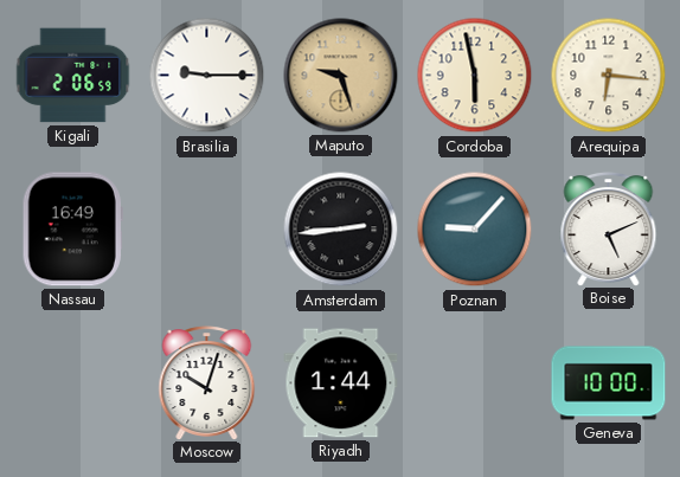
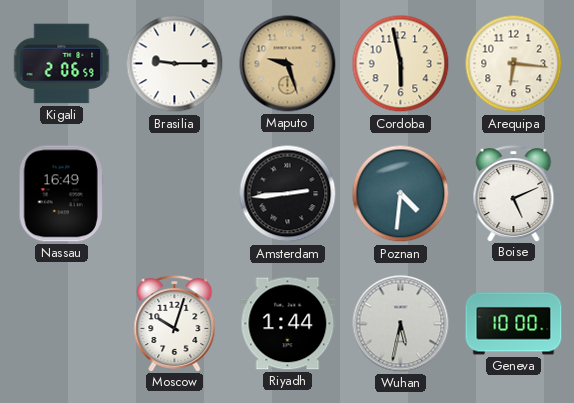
Poznan: 9:07 -> 4:31
Wuhan: none -> 5:32
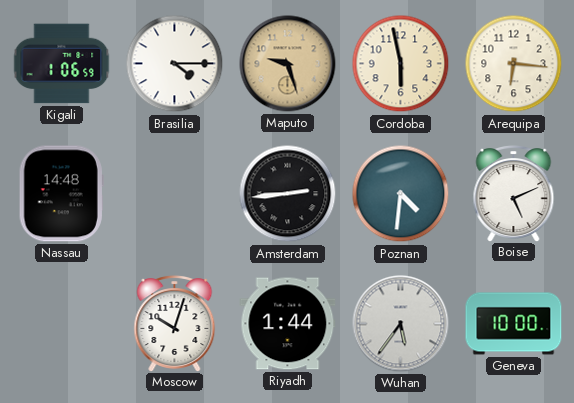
Kigali: 2:06 -> 1:06
Brasilia: 9:15 -> 4:15
Nassau: 16:49 -> 14:48
Wuhan: 5:32 -> 5:36
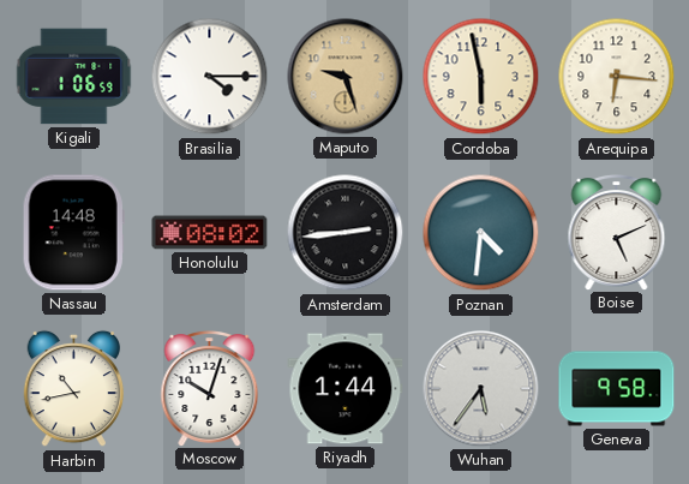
Honolulu: none -> 08:02
Harbin: none -> 10:43
Geneva: 10:00 -> 9:58
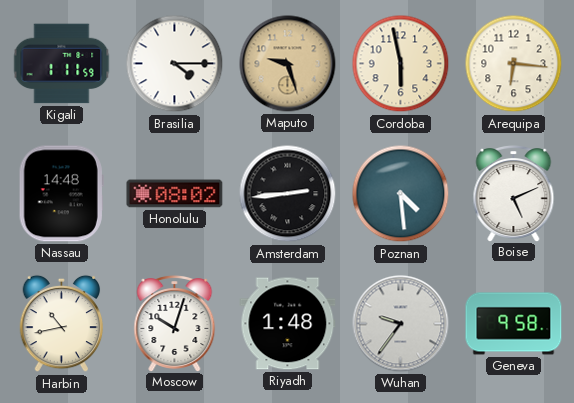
Kigali: 1:06 -> 1:11
Poznan: 4:31 -> 4:29
Riyadh: 1:44 -> 1:48
Wuhan: 5:36 -> 9:36
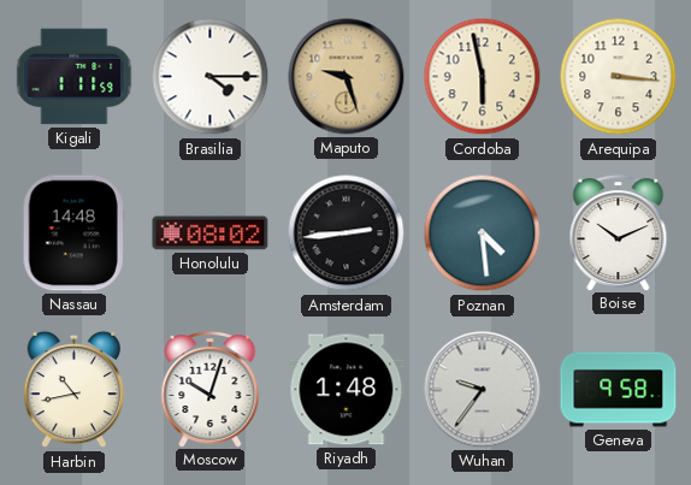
Arequipa: 6:16 -> 3:16
Boise: 5:11 -> 10:11
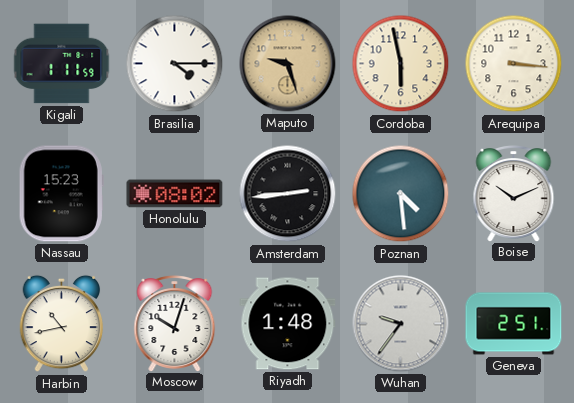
Nassau: 14:48 -> 15:23
Geneva: 9:58 -> 2:51
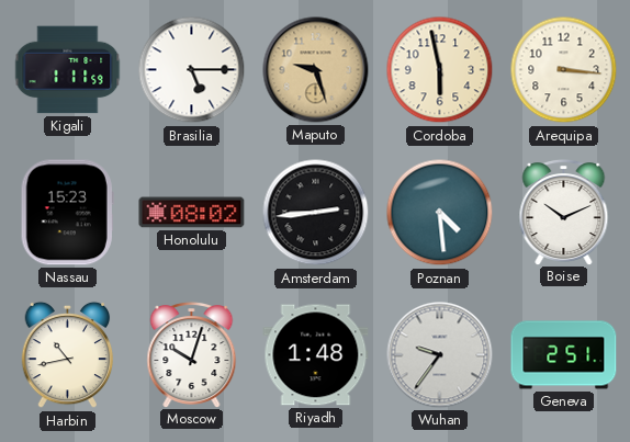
Brasilia: 4:15 -> 5:15
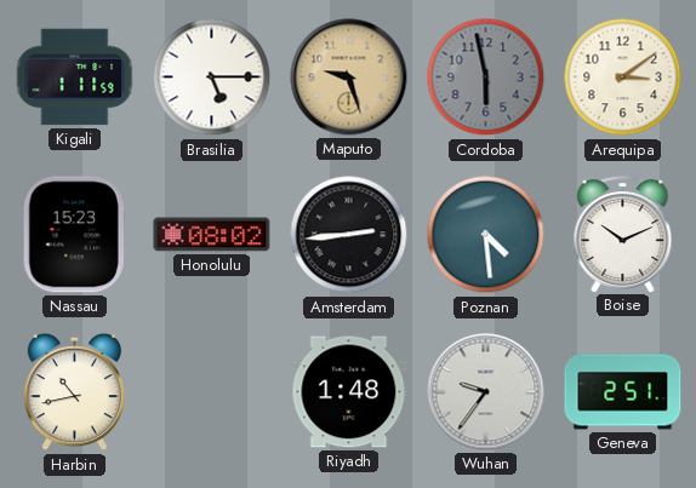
Cordoba dial: cream -> grey
Arequipa: 3:16 -> 3:09
Moscow: 10:03 -> none
